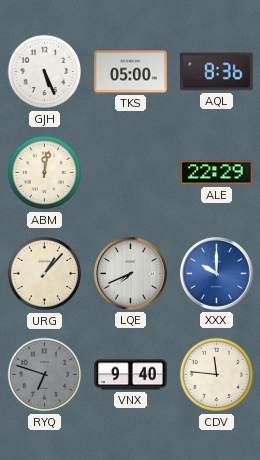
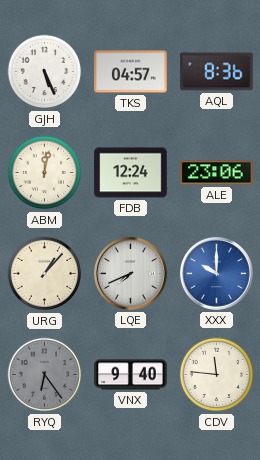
TKS: 05:00 -> 04:57
FDB: none -> 12:24
ALE: 22:29 -> 23:06
RYQ: 6:48 -> 6:24
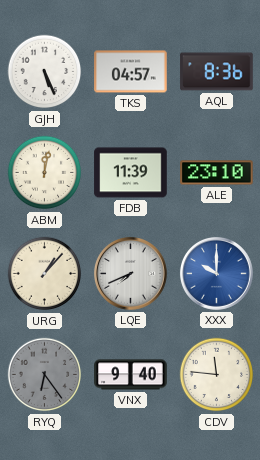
FDB: 12:24 -> 11:39
ALE: 23:06 -> 23:10
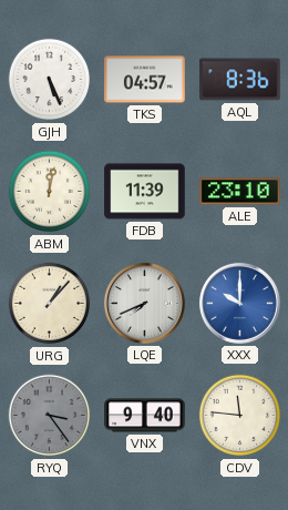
RYQ: 6:24 -> 3:24
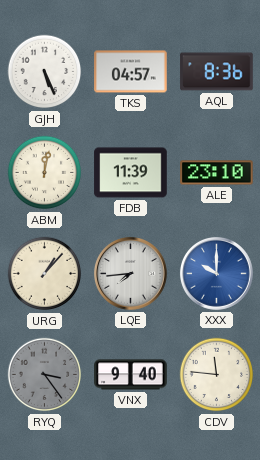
LQE: 7:41 -> 7:44
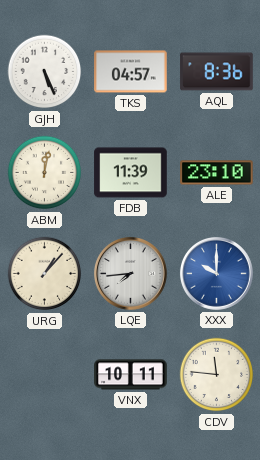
RYQ: 3:24 -> none
VNX: 9:40 -> 10:11
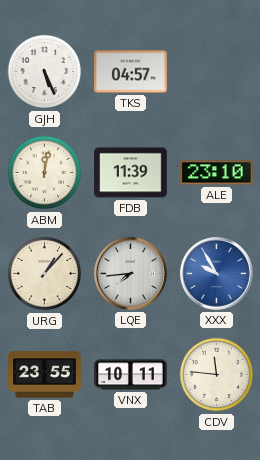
AQL: 8:36 -> none
XXX: 10:00 -> 9:55
TAB: none -> 23:55
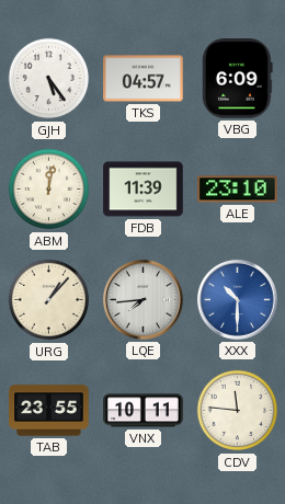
GJH: 5:26 -> 5:24
VBG: none -> 6:09
XXX: 9:55 -> 10:30
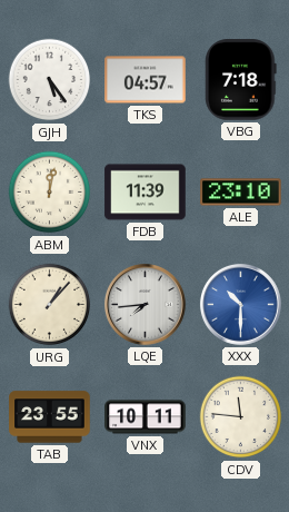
VBG: 6:09 -> 7:18
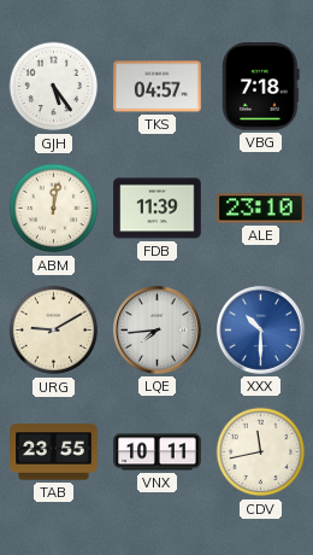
URG: 1:07 -> 9:10
CDV: 11:46 -> 11:43
